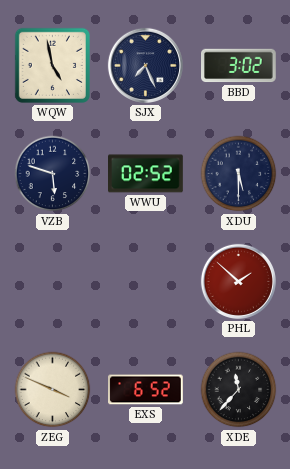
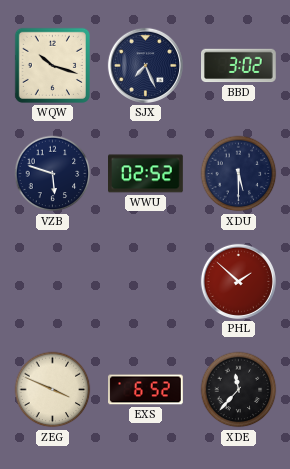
WQW: 4:58 -> 10:18
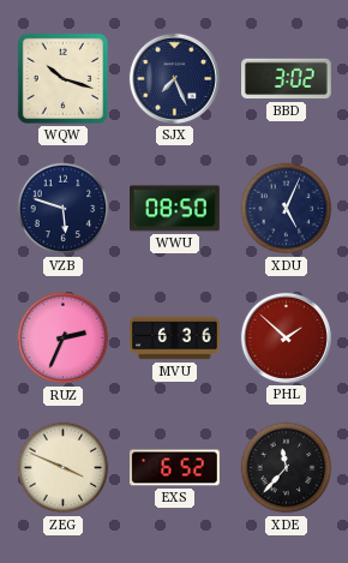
WWU: 02:52 -> 08:50
XDU: 5:30 -> 5:04
RUZ: none -> 2:34
MVU: none -> 6:36
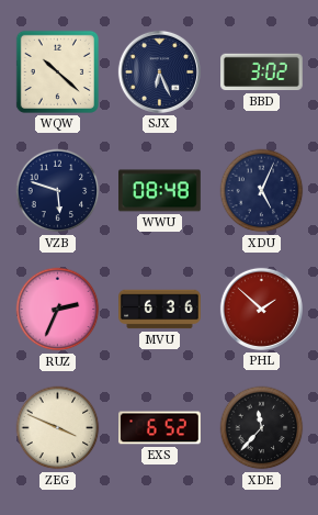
WQW: 10:18 -> 10:22
SJX: 7:26 -> 6:26
WWU: 08:50 -> 08:48
